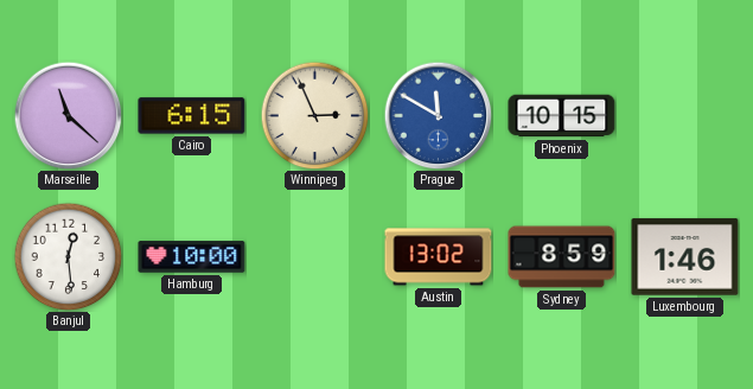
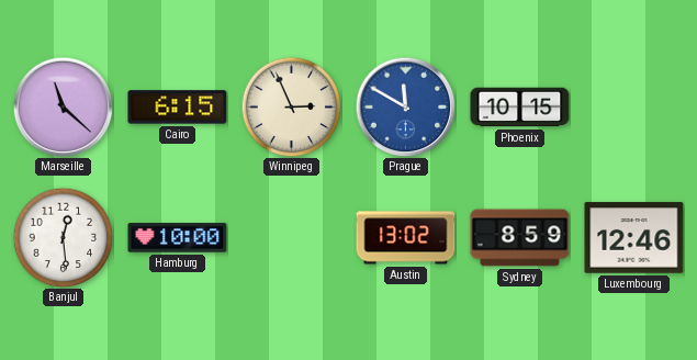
Luxembourg: 1:46 -> 12:46
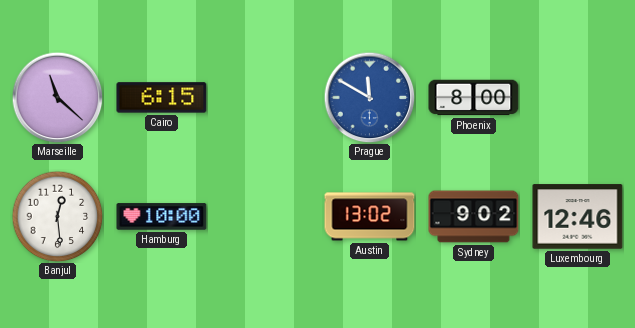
Winnipeg: 2:56 -> none
Phoenix: 10:15 -> 8:00
Sydney: 8:59 -> 9:02
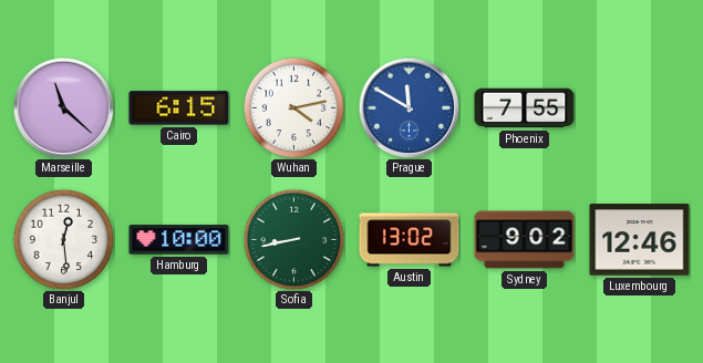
Wuhan: none -> 4:13
Phoenix: 8:00 -> 7:55
Sofia: none -> 8:43
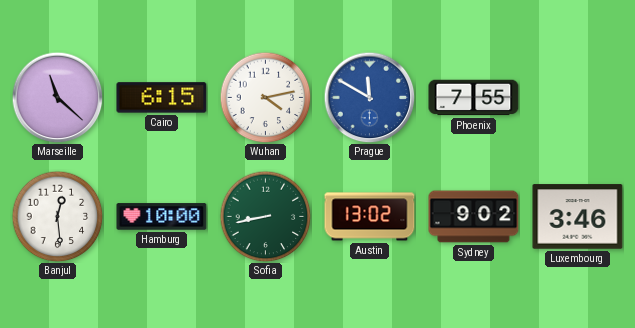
Luxembourg: 12:46 -> 3:46
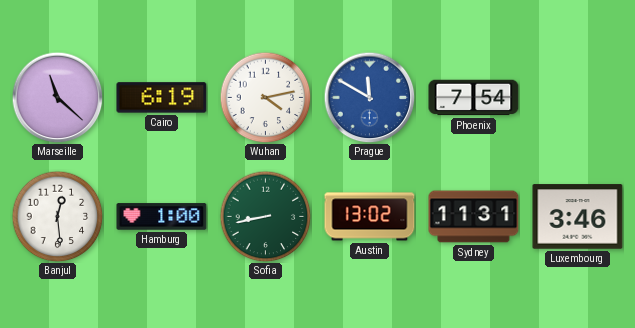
Cairo: 6:15 -> 6:19
Phoenix: 7:55 -> 7:54
Hamburg: 10:00 -> 1:00
Sydney: 9:02 -> 11:31
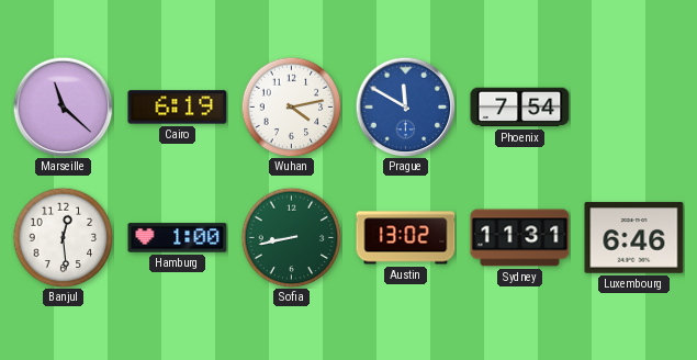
Luxembourg: 3:46 -> 6:46
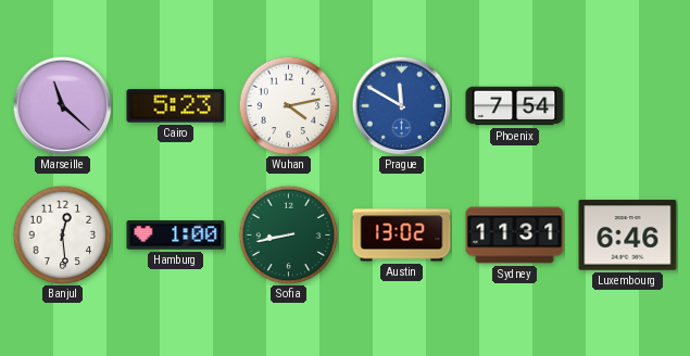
Cairo: 6:19 -> 5:23
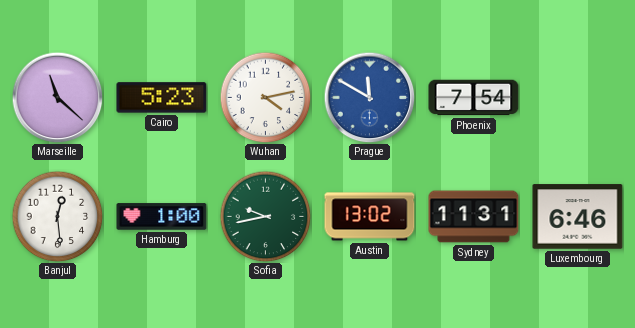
Sofia: 8:43 -> 9:43
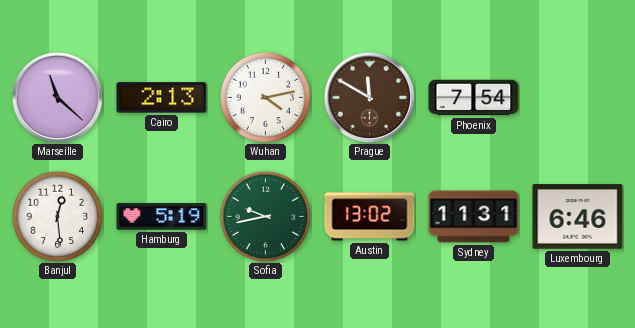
Cairo: 5:23 -> 2:13
Prague dial: blue -> brown
Hamburg: 1:00 -> 5:19
